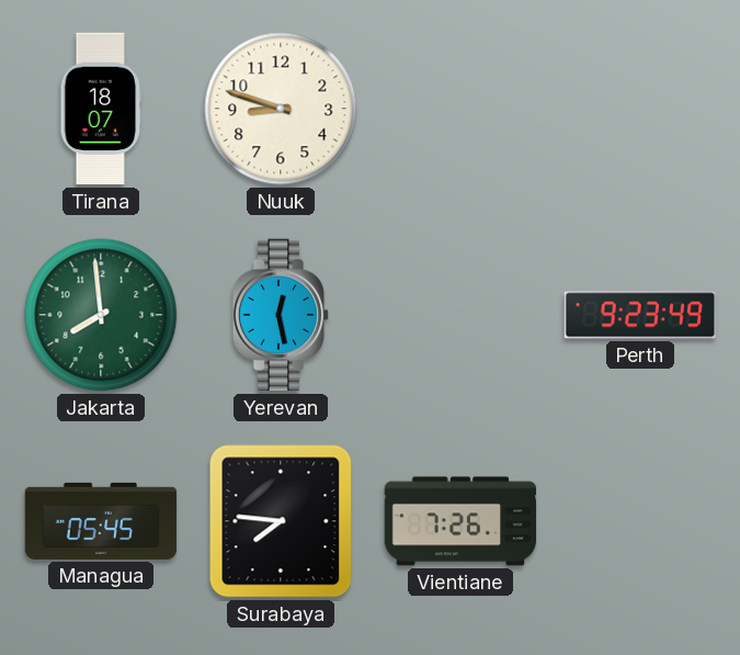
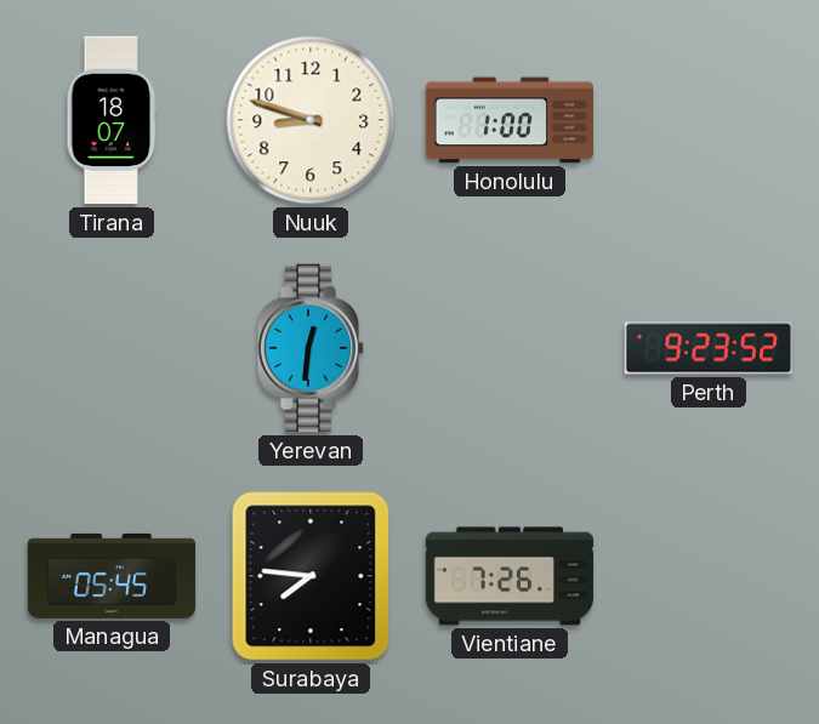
Honolulu: none -> 1:00
Jakarta: 7:59 -> none
Yerevan: 12:28 -> 12:31
Perth: 9:23:49 -> 9:23:52
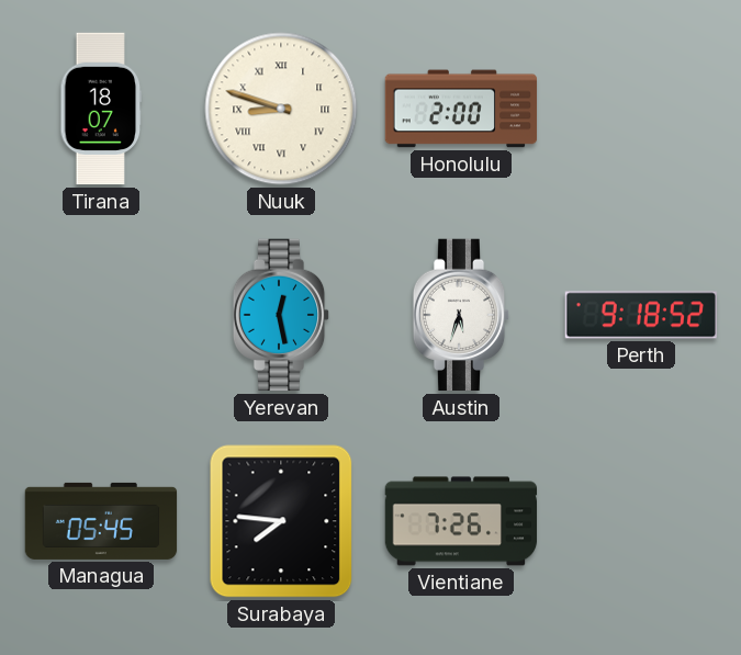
Nuuk numerals: Arabic -> Roman
Honolulu: 1:00 -> 2:00
Yerevan: 12:31 -> 12:28
Austin: none -> 5:33
Perth: 9:23 -> 9:18
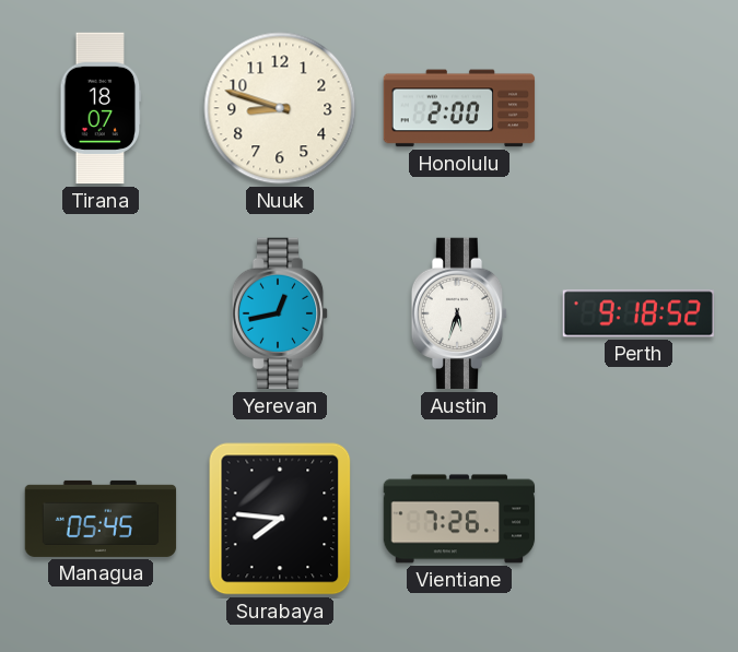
Nuuk numerals: Roman -> Arabic
Yerevan: 12:28 -> 12:43
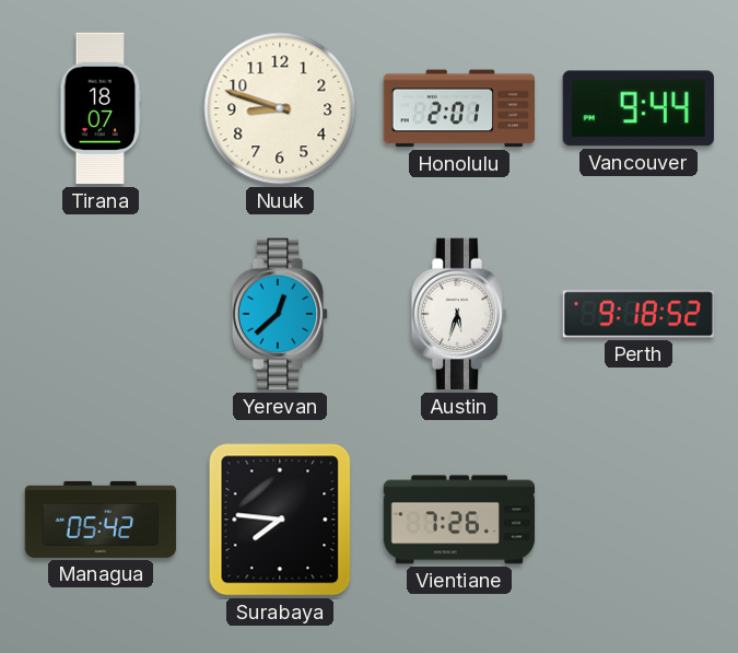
Honolulu: 2:00 -> 2:01
Vancouver: none -> 9:44
Yerevan: 12:43 -> 12:38
Managua: 05:45 -> 05:42
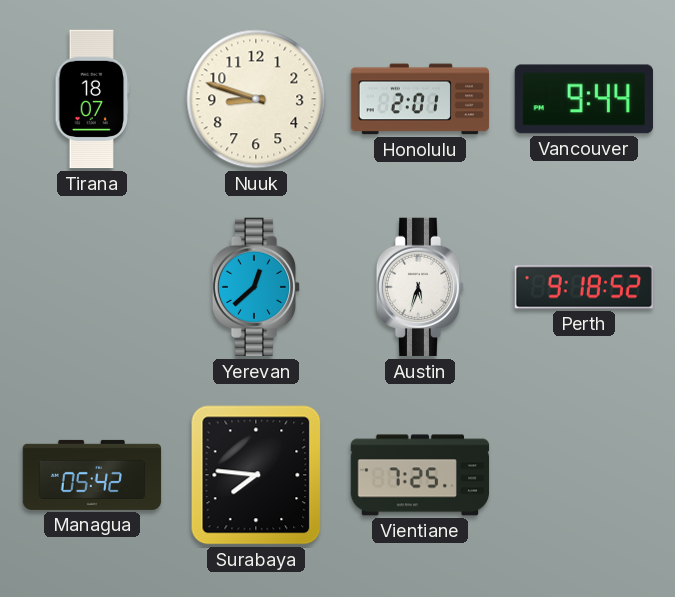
Vientiane: 7:26 -> 7:25
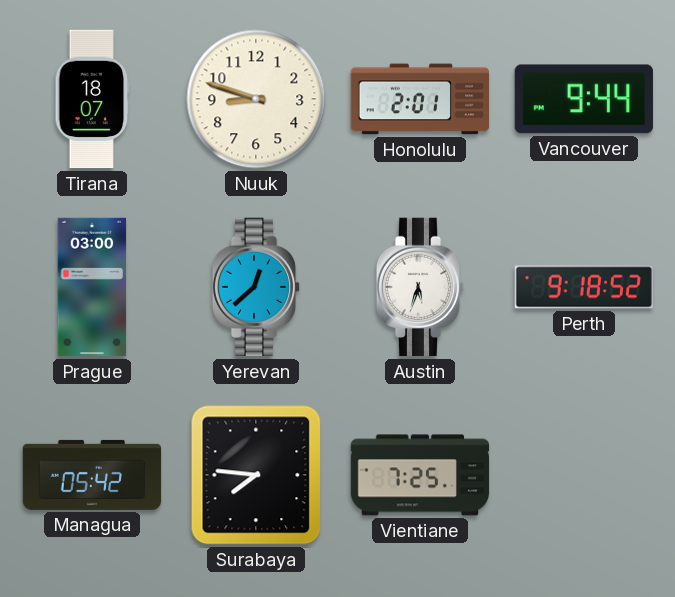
Prague: none -> 03:00
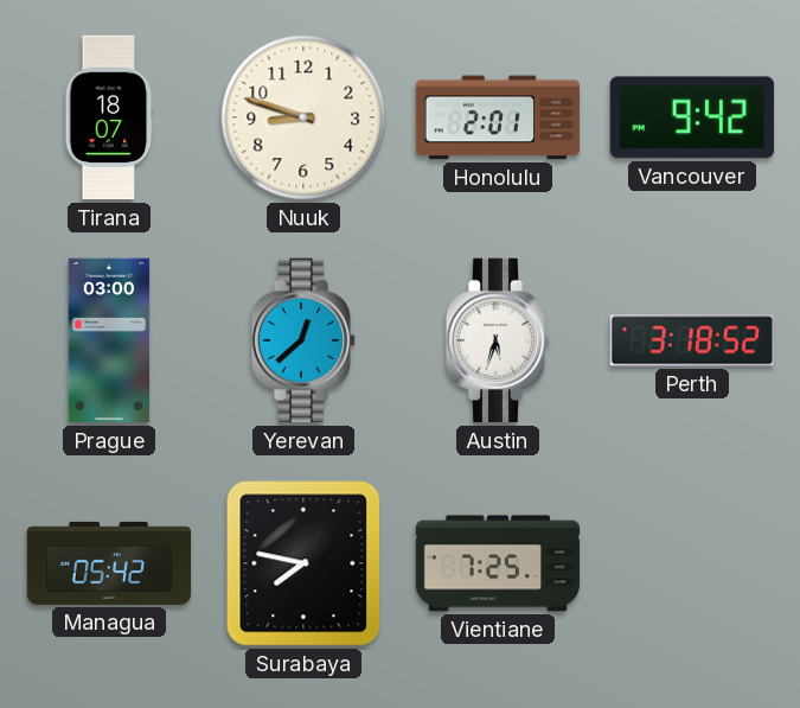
Vancouver: 9:44 -> 9:42
Perth: 9:18 -> 3:18
Surabaya: 7:46 -> 7:47
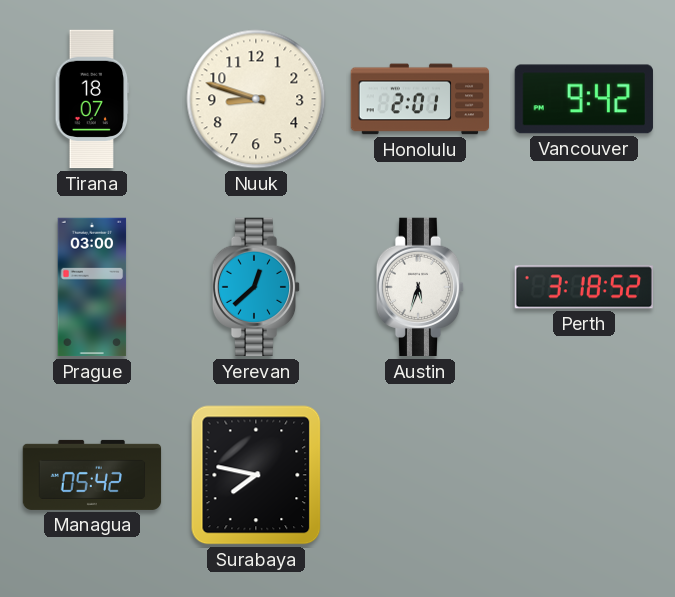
Vientiane: 7:25 -> none
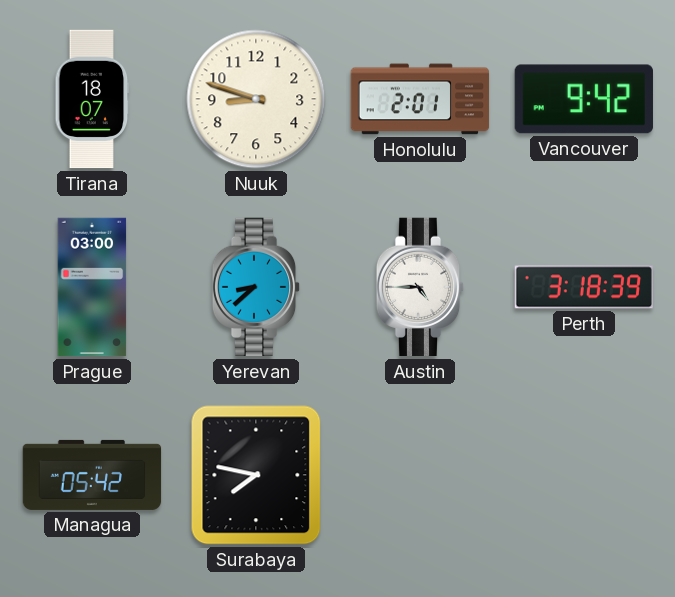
Yerevan: 12:38 -> 8:38
Austin: 5:33 -> 4:45
Perth: 3:18:52 -> 3:18:39
